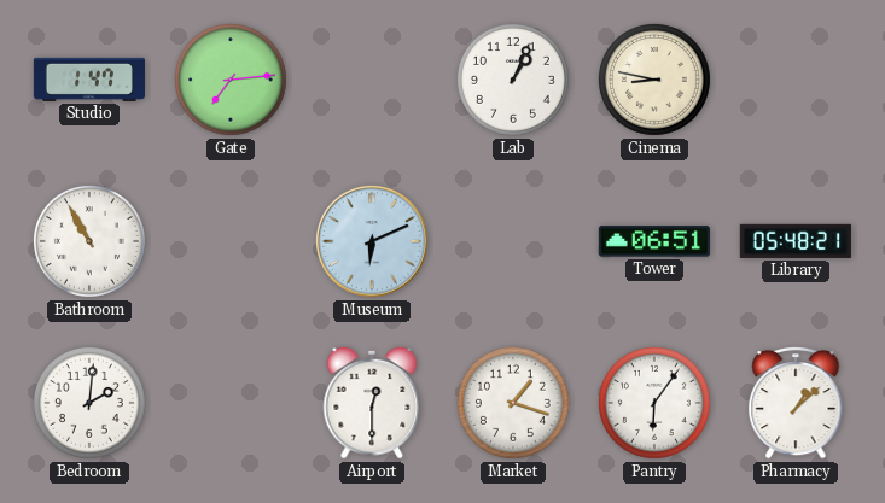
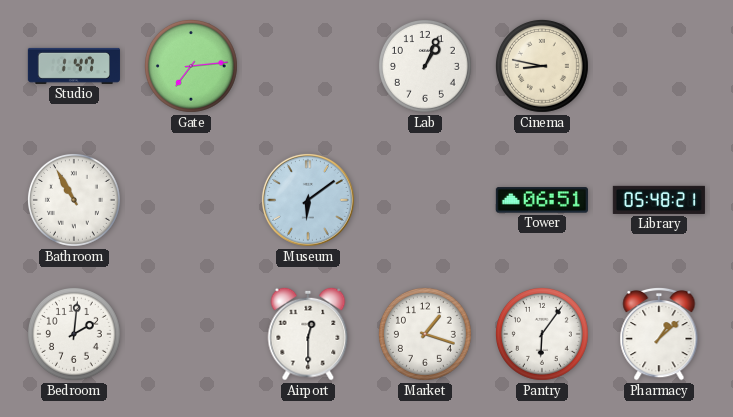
Museum: 6:11 -> 6:09
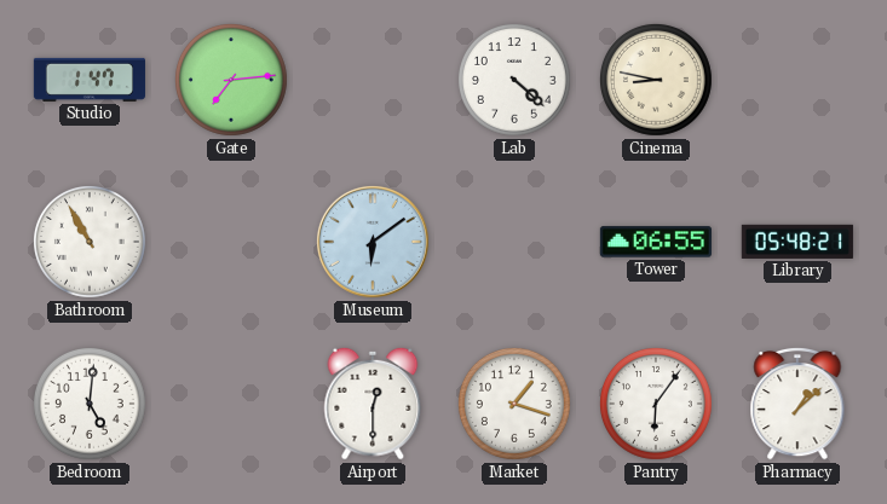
Lab: 1:04 -> 4:22
Tower: 06:51 -> 06:55
Bedroom: 2:01 -> 5:01
